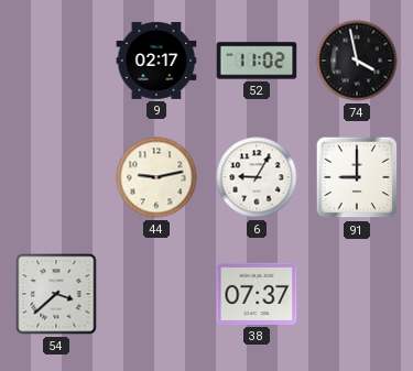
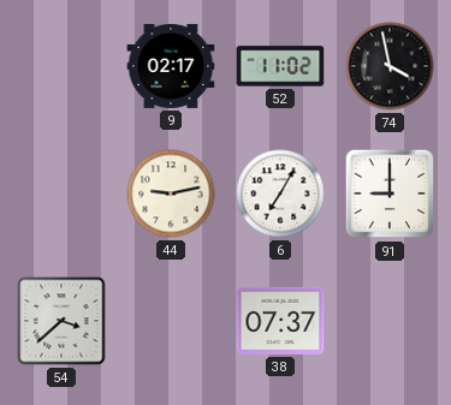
6: 9:05 -> 7:05
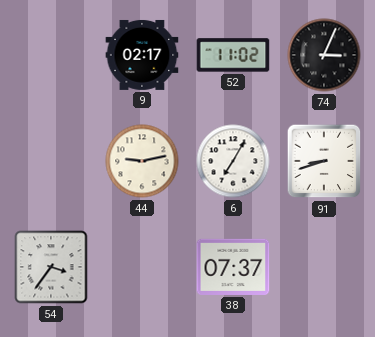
74: 3:58 -> 3:04
91: 9:00 -> 8:42
54: 3:38 -> 3:36
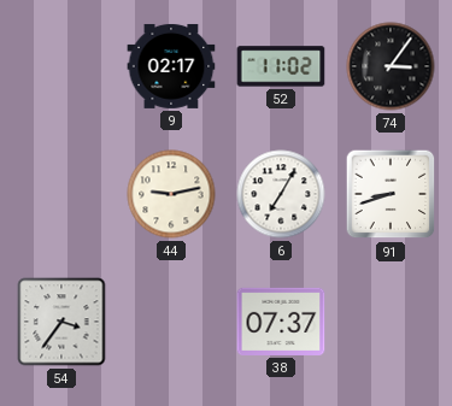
74: 3:04 -> 3:06
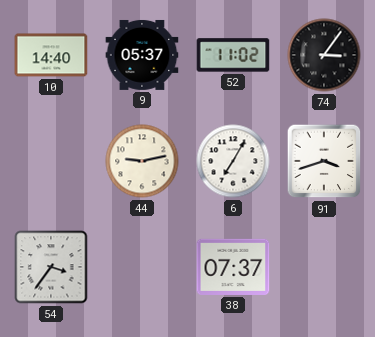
10: none -> 14:40
9: 02:17 -> 05:37
91: 8:42 -> 3:42
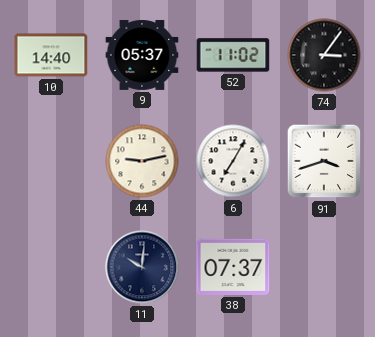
54: 3:36 -> none
11: none -> 10:01
